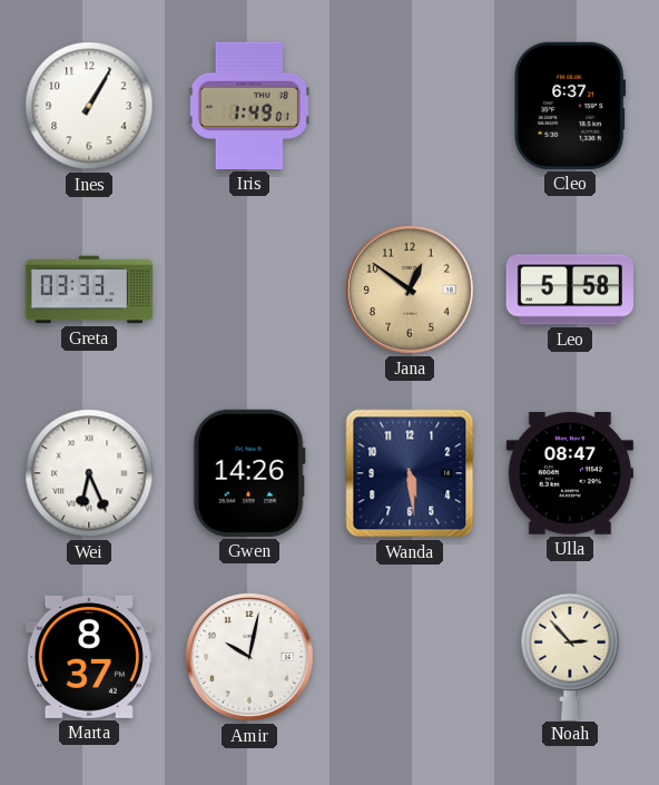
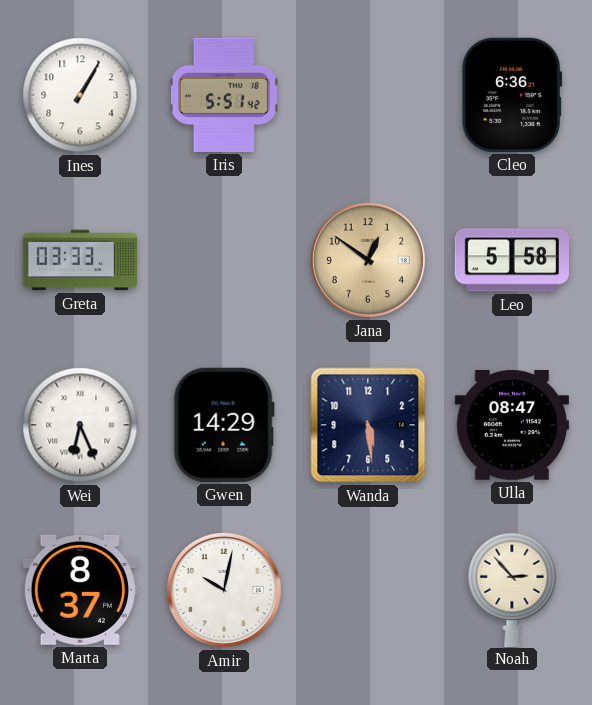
Iris: 1:49 -> 5:51
Cleo: 6:37 -> 6:36
Gwen: 14:26 -> 14:29
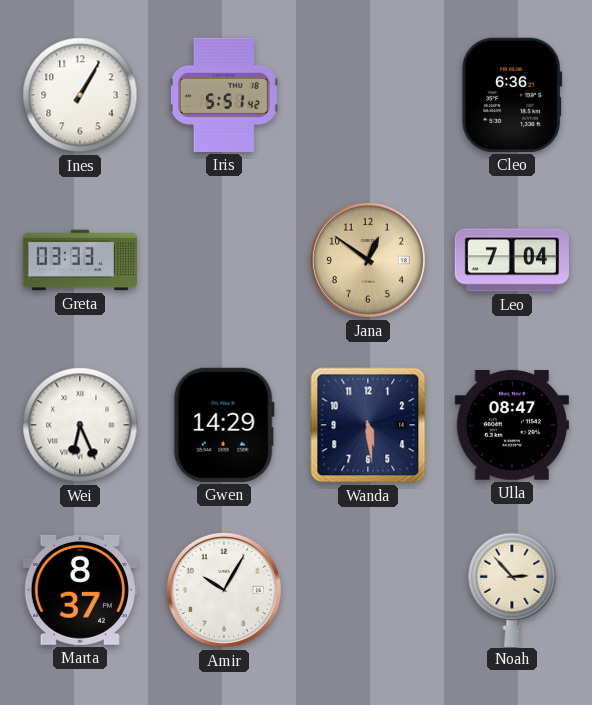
Leo: 5:58 -> 7:04
Amir: 10:02 -> 10:05
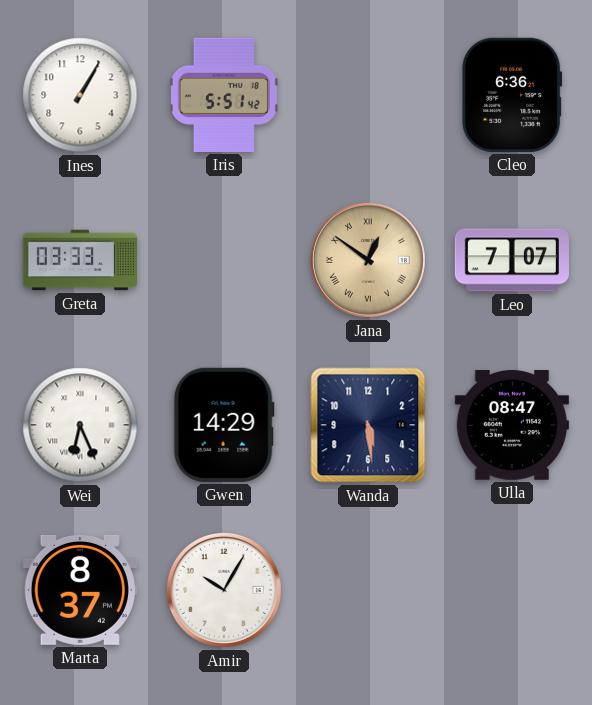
Jana numerals: Arabic -> Roman
Leo: 7:04 -> 7:07
Noah: 2:53 -> none
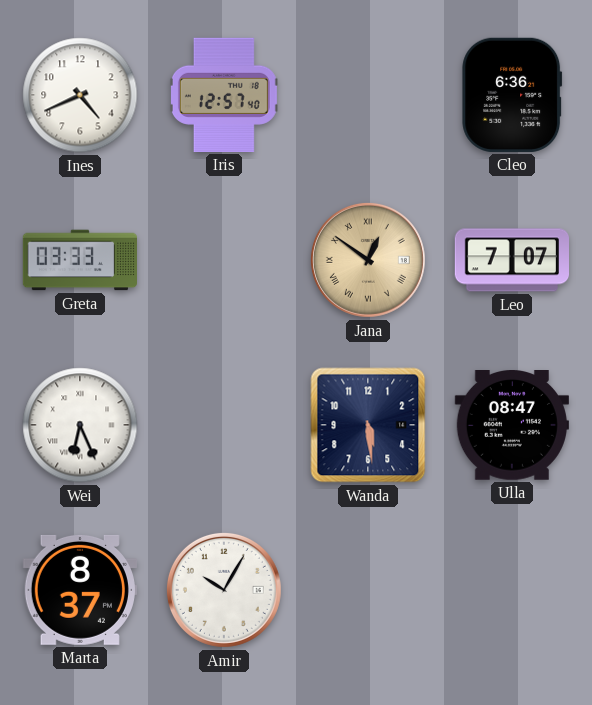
Ines: 1:05 -> 4:41
Iris: 5:51 -> 12:57
Gwen: 14:29 -> none
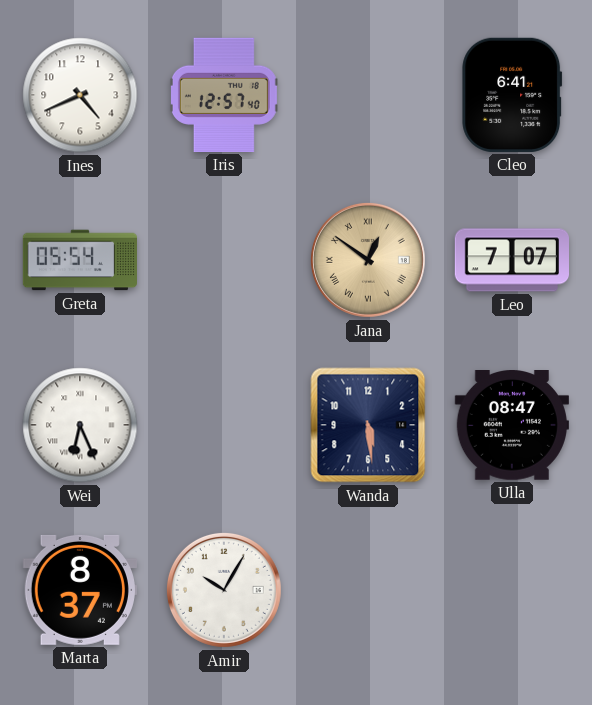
Cleo: 6:36 -> 6:41
Greta: 03:33 -> 05:54
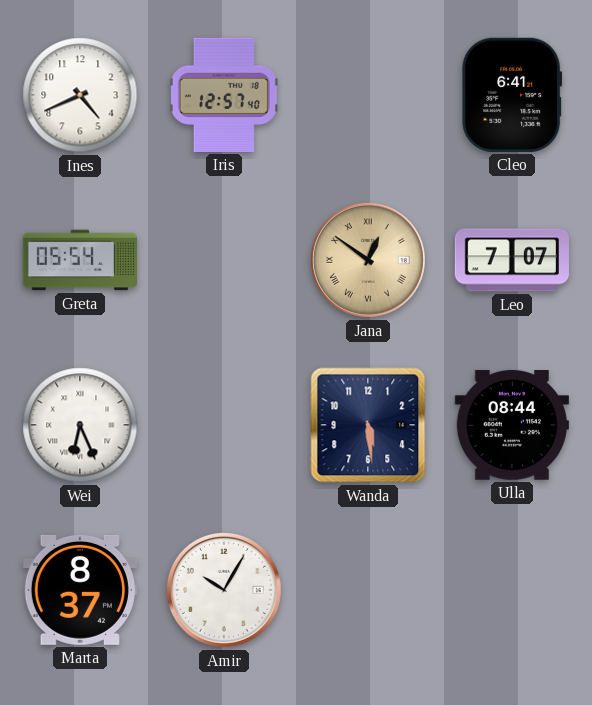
Ulla: 08:47 -> 08:44
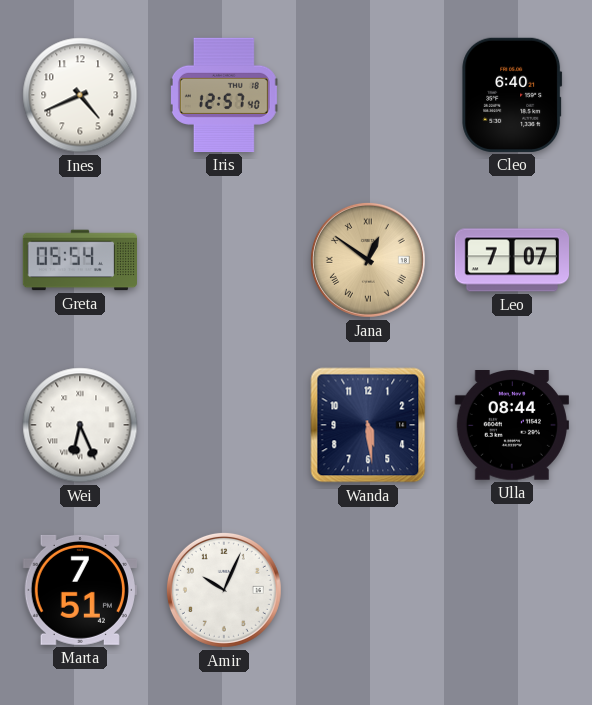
Cleo: 6:41 -> 6:40
Marta: 8:37 -> 7:51
Amir: 10:05 -> 10:04
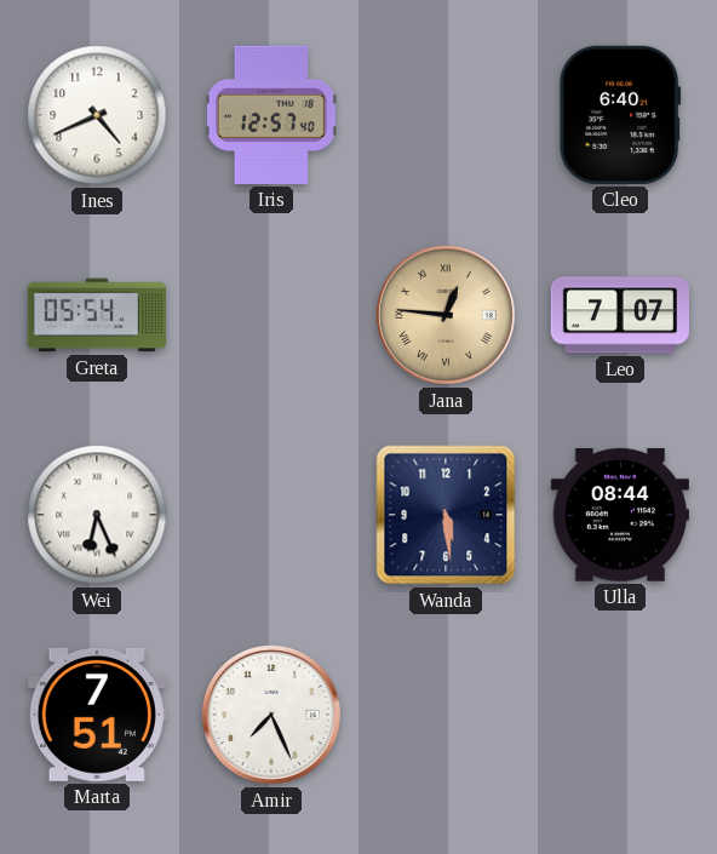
Jana: 12:51 -> 12:46
Amir: 10:04 -> 7:26
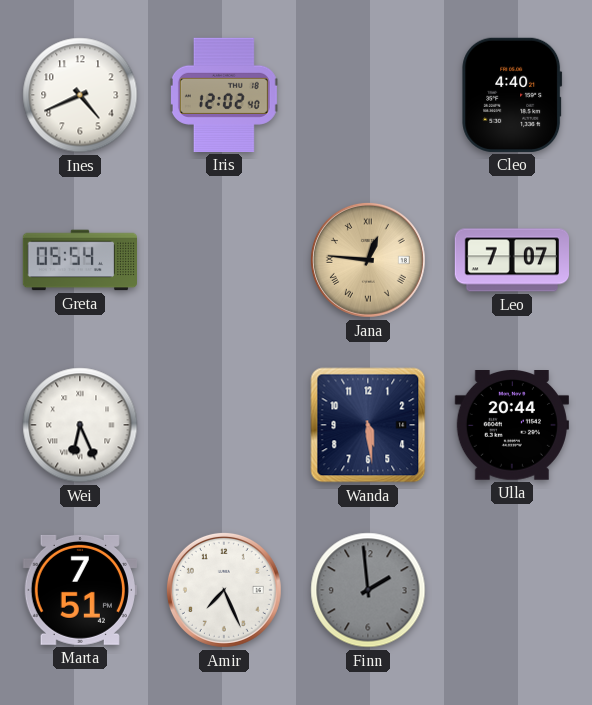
Iris: 12:57 -> 12:02
Cleo: 6:40 -> 4:40
Ulla: 08:44 -> 20:44
Finn: none -> 1:59
